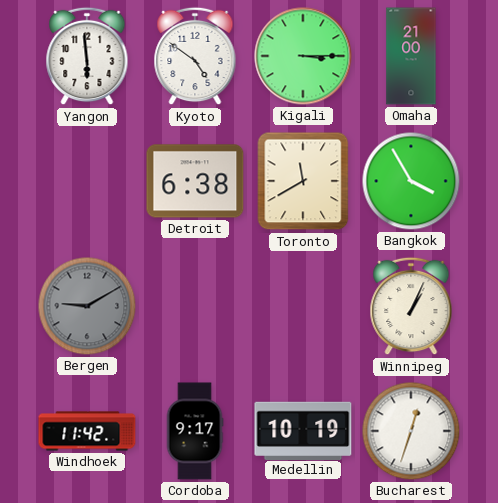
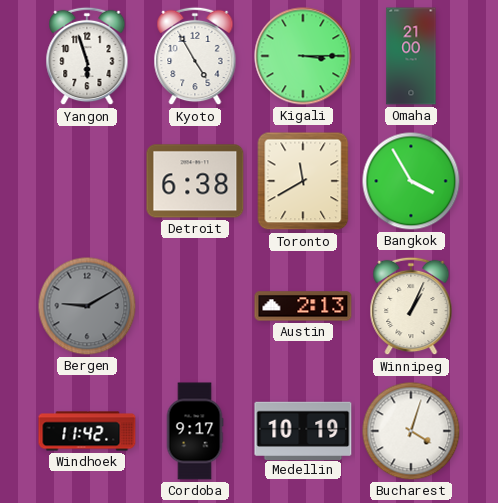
Yangon: 5:59 -> 5:57
Kyoto: 4:51 -> 4:55
Austin: none -> 2:13
Bucharest: 12:33 -> 4:03
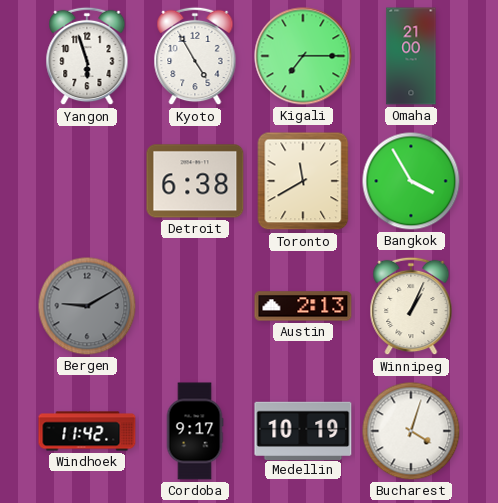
Kigali: 3:15 -> 7:15
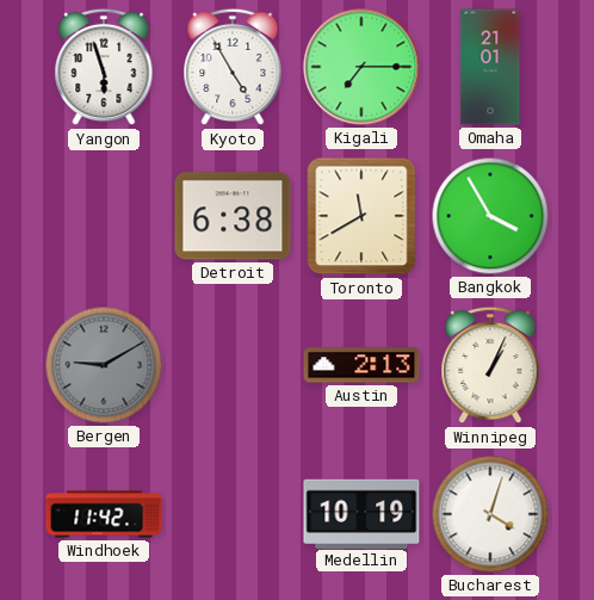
Omaha: 21:00 -> 21:01
Cordoba: 9:17 -> none
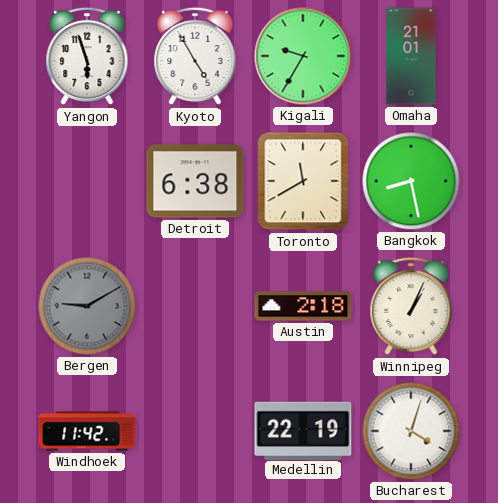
Kigali: 7:15 -> 9:35
Bangkok: 3:55 -> 8:28
Austin: 2:13 -> 2:18
Medellin: 10:19 -> 22:19
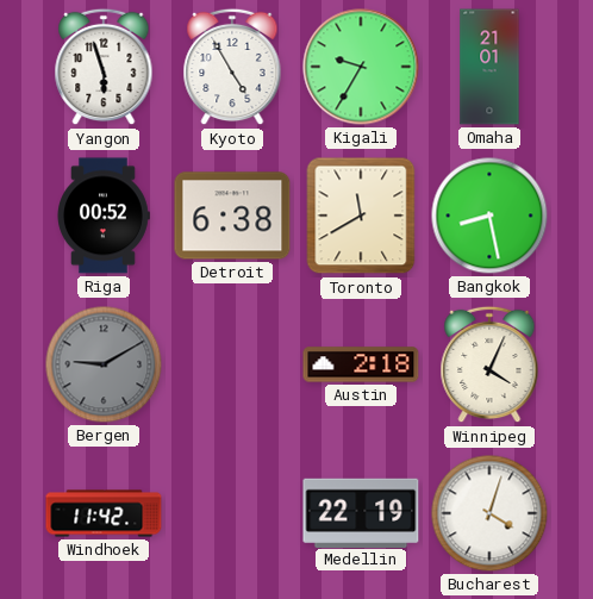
Riga: none -> 00:52
Winnipeg: 1:04 -> 4:04
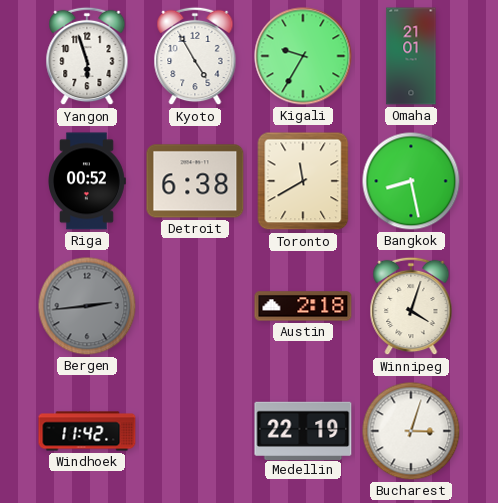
Bergen: 9:10 -> 2:44
Winnipeg: 4:04 -> 4:03
Bucharest: 4:03 -> 3:03
